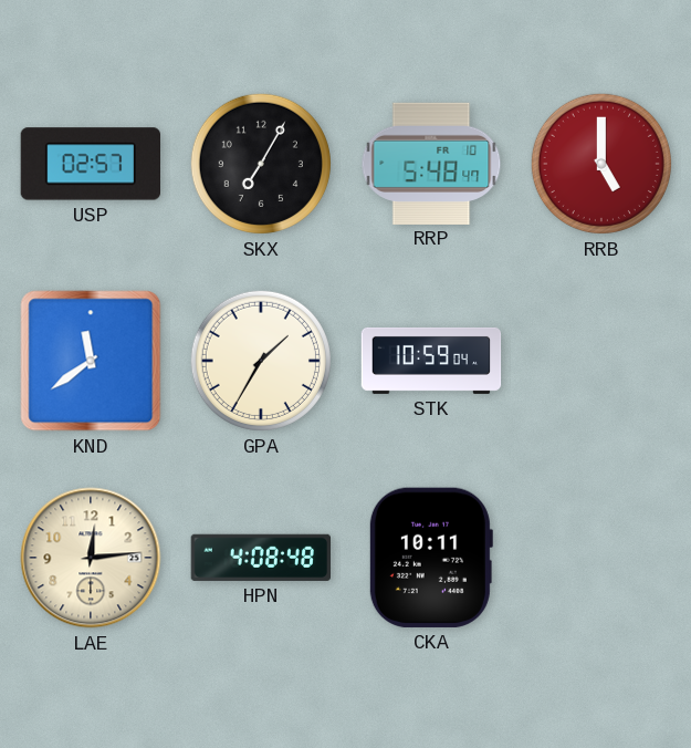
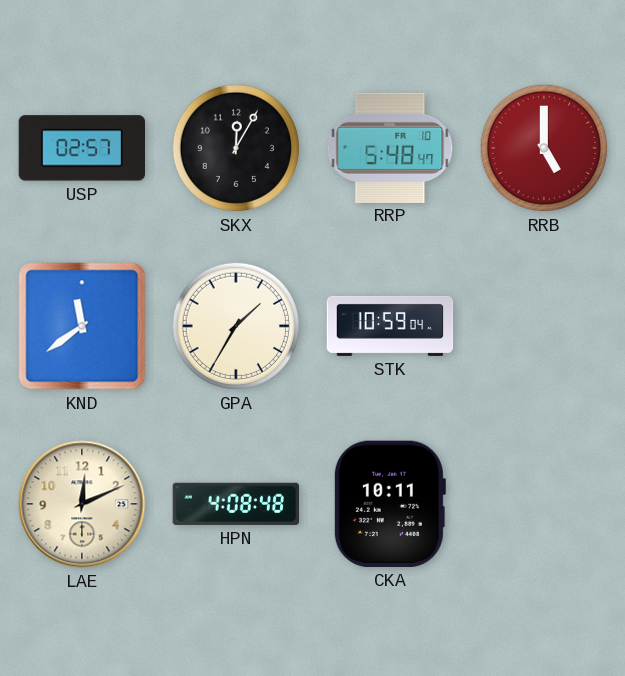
SKX: 7:05 -> 12:05
LAE: 12:14 -> 12:11
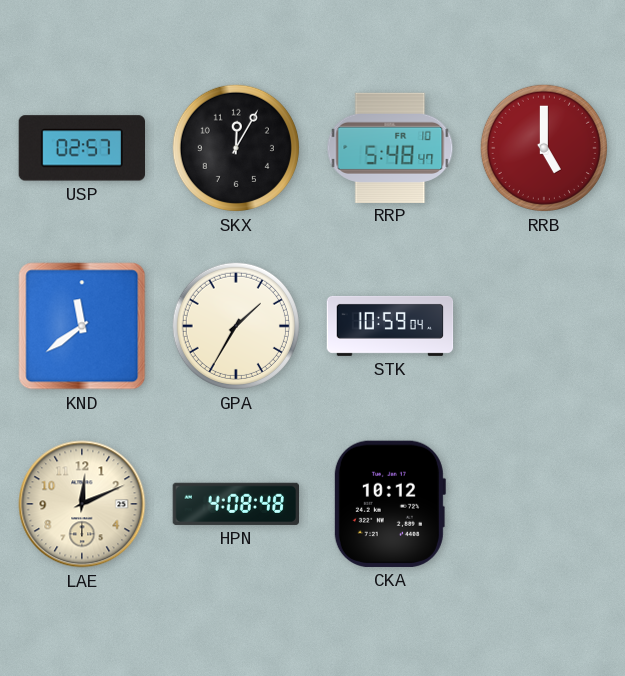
CKA: 10:11 -> 10:12
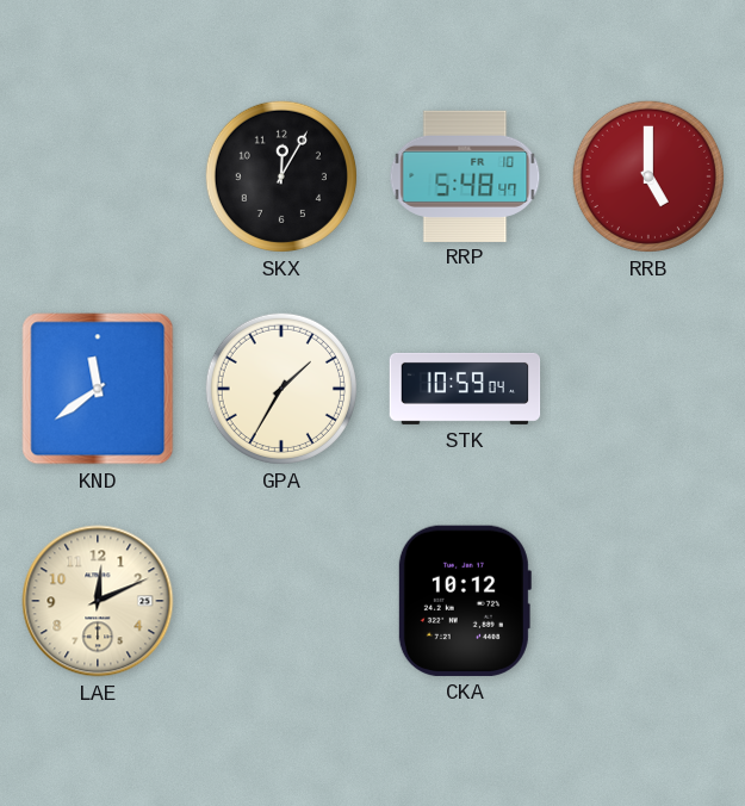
USP: 02:57 -> none
HPN: 4:08 -> none
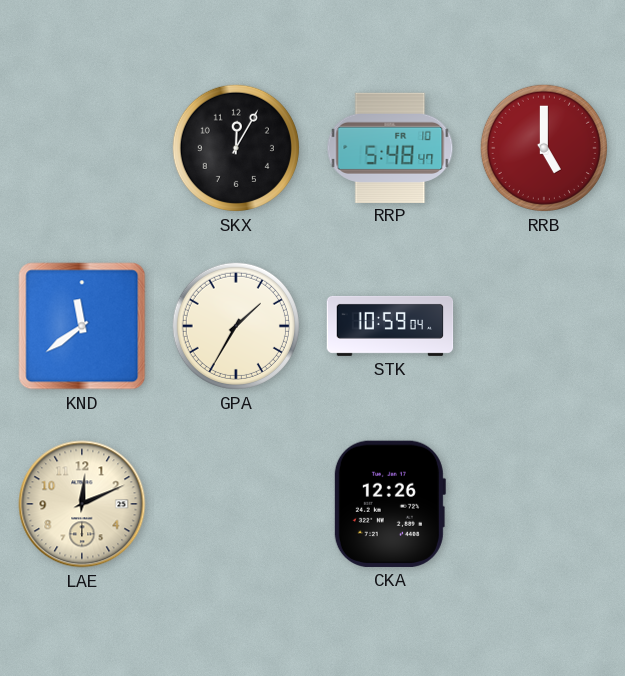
CKA: 10:12 -> 12:26
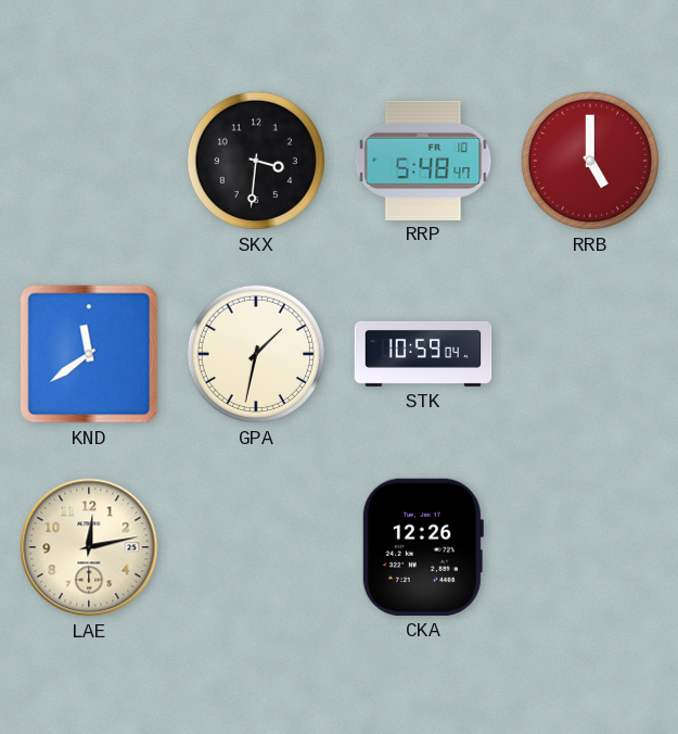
SKX: 12:05 -> 3:31
GPA: 1:35 -> 1:32
LAE: 12:11 -> 12:13
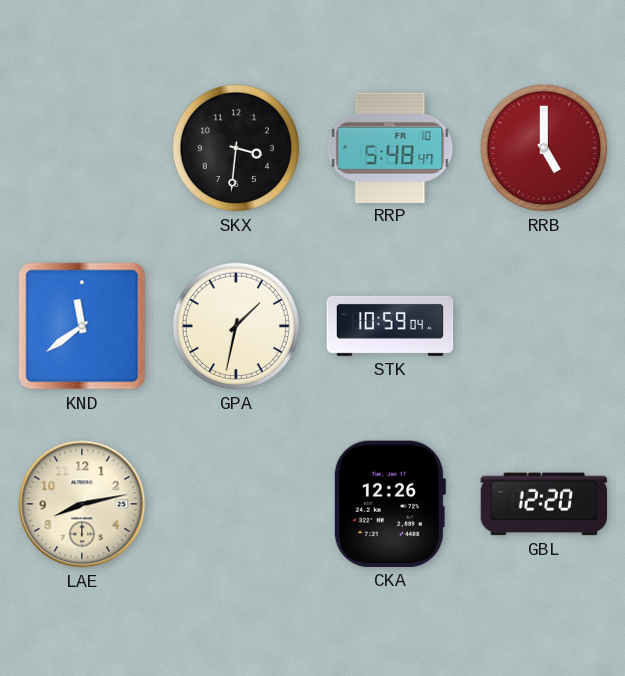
LAE: 12:13 -> 8:13
GBL: none -> 12:20
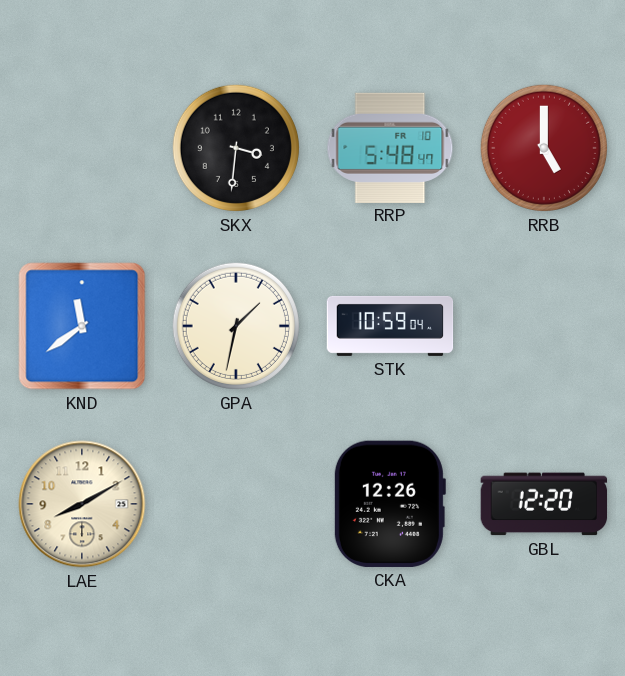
LAE: 8:13 -> 8:10
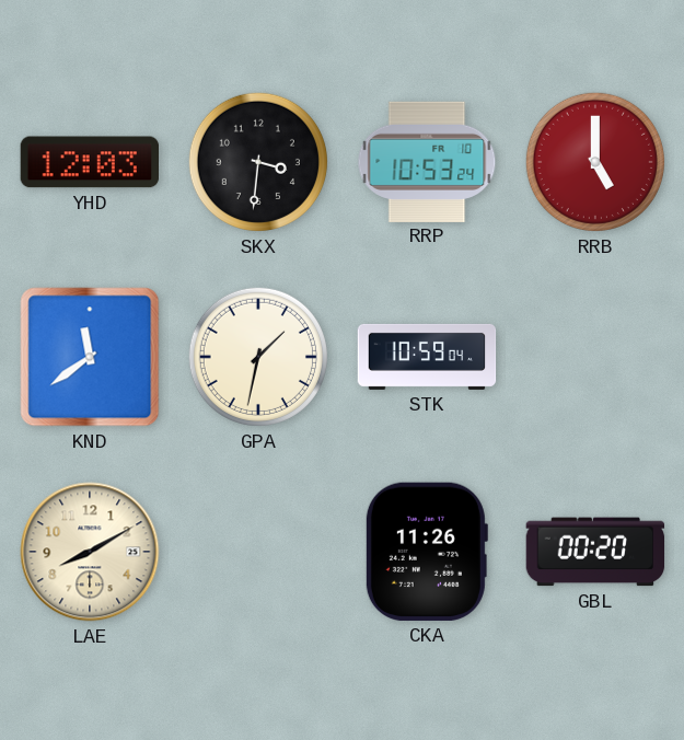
YHD: none -> 12:03
RRP: 5:48 -> 10:53
CKA: 12:26 -> 11:26
GBL: 12:20 -> 00:20
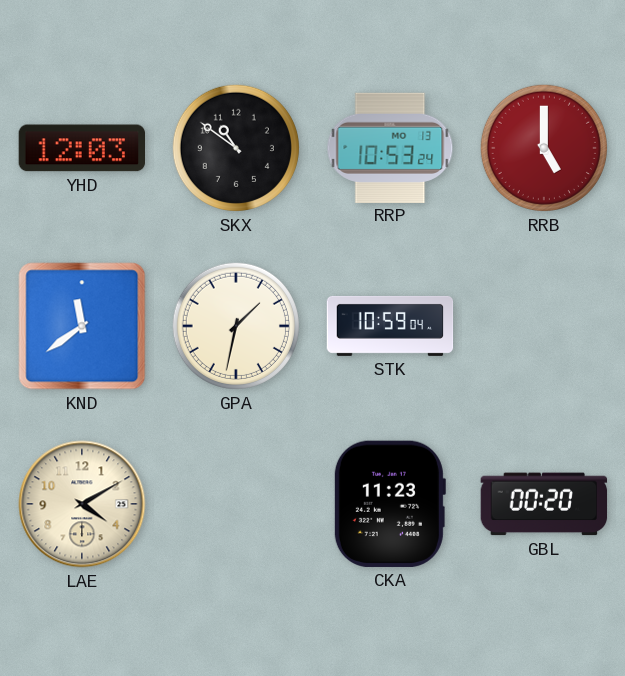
SKX: 3:31 -> 10:51
RRP date: FR 10 -> MO 13
LAE: 8:10 -> 4:10
CKA: 11:26 -> 11:23
